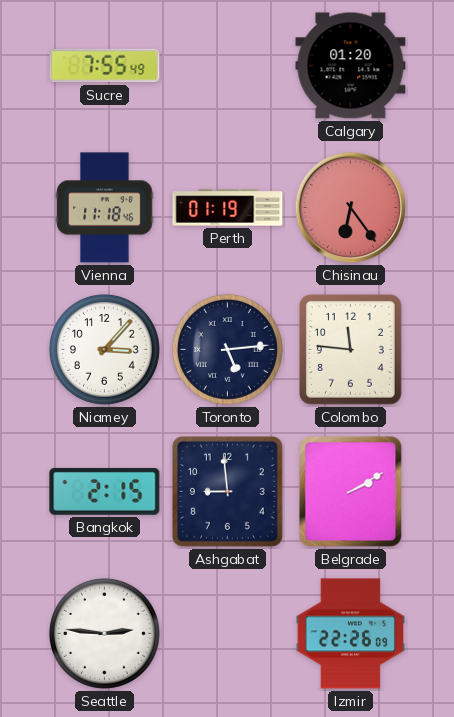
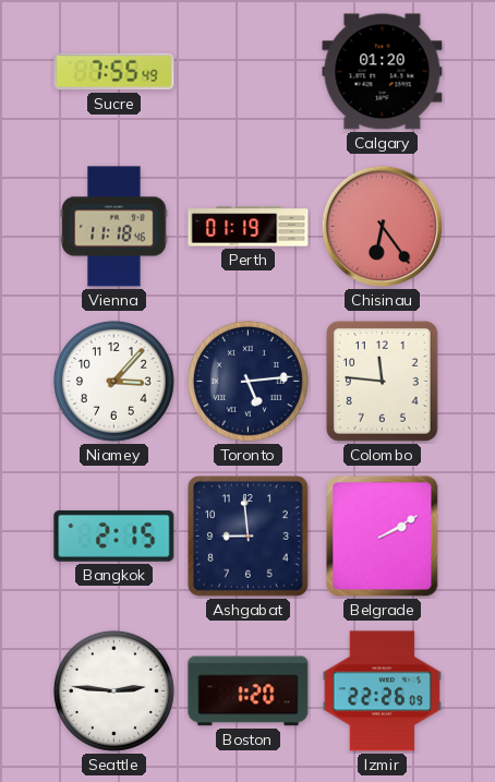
Boston: none -> 1:20
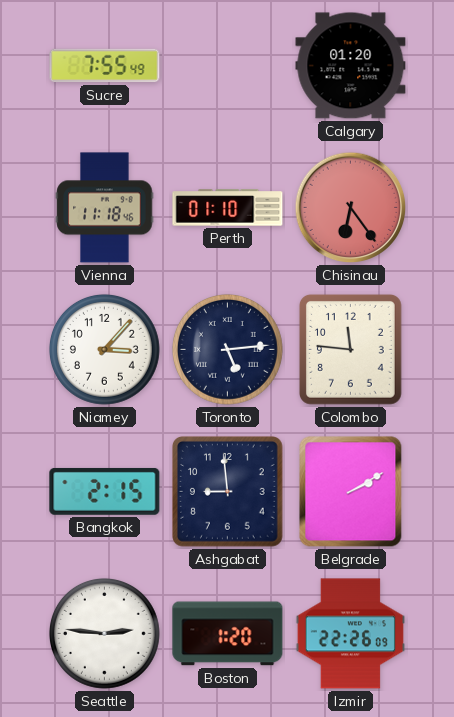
Perth: 01:19 -> 01:10
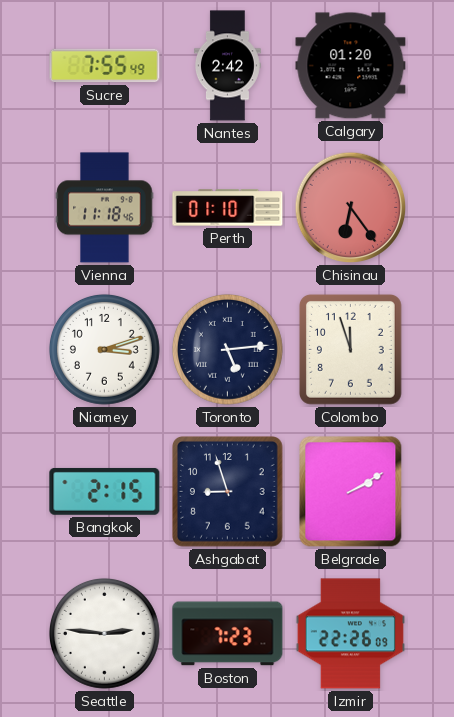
Nantes: none -> 2:42
Niamey: 3:07 -> 3:12
Colombo: 11:46 -> 11:57
Ashgabat: 8:59 -> 8:57
Boston: 1:20 -> 7:23
